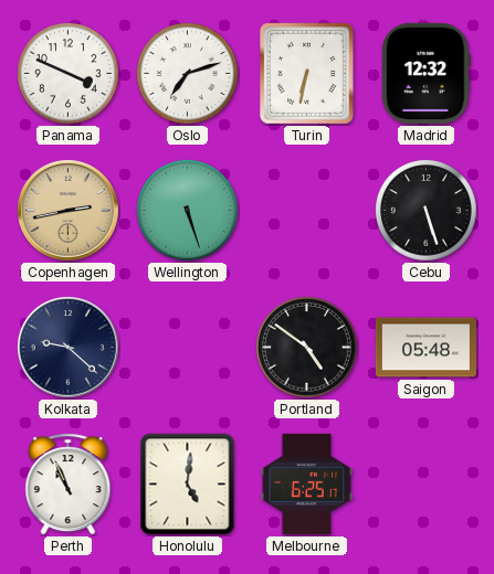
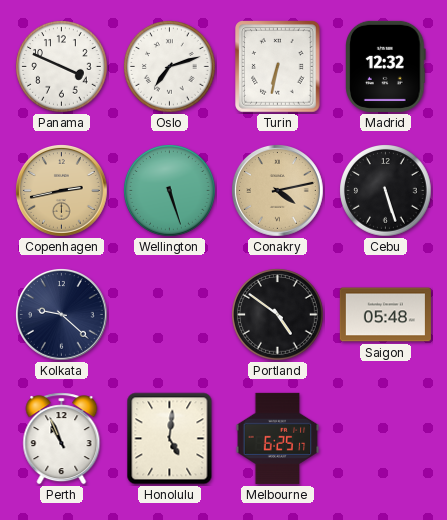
Conakry: none -> 4:13
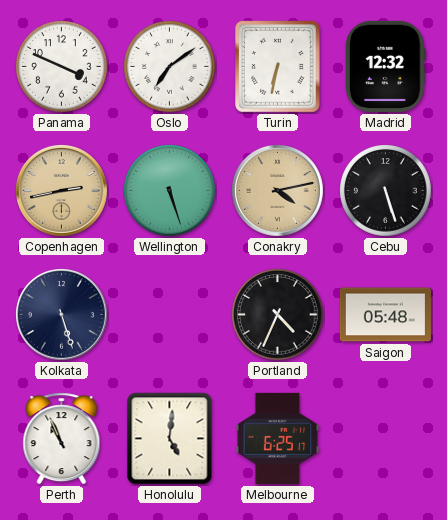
Oslo: 7:12 -> 7:09
Kolkata: 9:22 -> 5:27
Portland: 4:51 -> 4:34
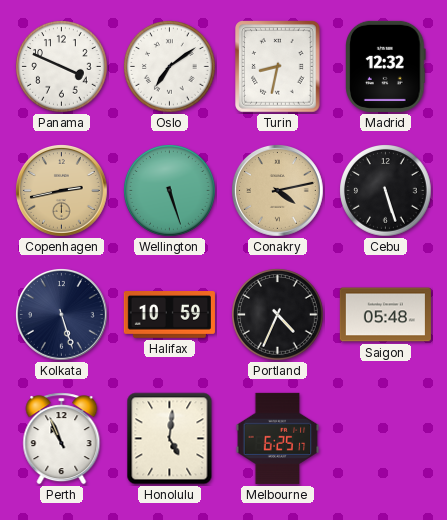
Turin: 6:32 -> 8:32
Halifax: none -> 10:59
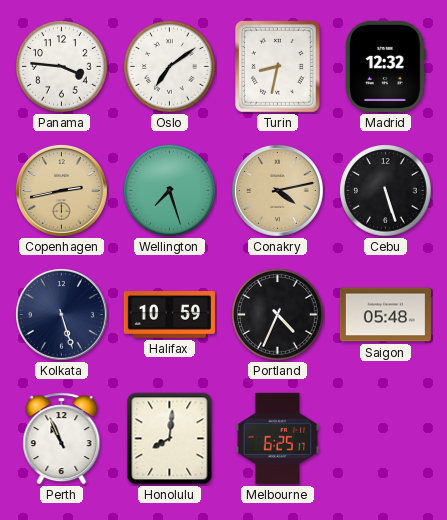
Panama: 3:49 -> 3:46
Wellington: 5:27 -> 7:27
Honolulu: 5:01 -> 8:01
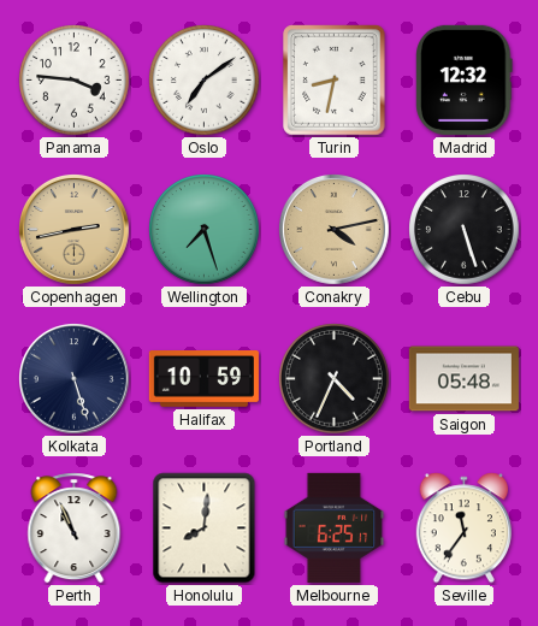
Seville: none -> 11:36
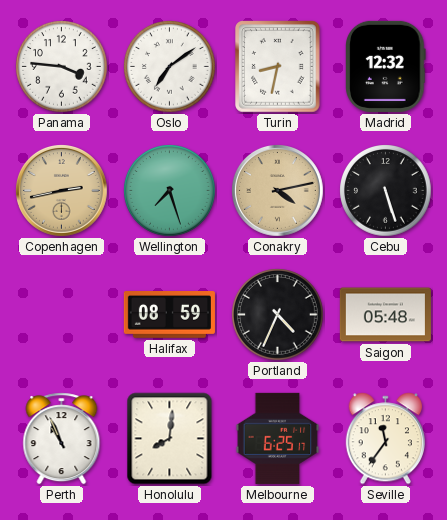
Kolkata: 5:27 -> none
Halifax: 10:59 -> 08:59
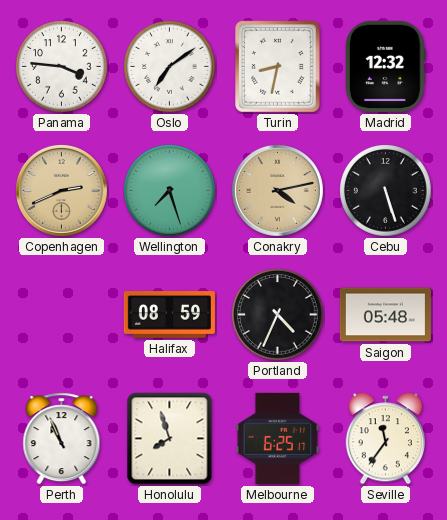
Copenhagen: 2:43 -> 2:41
Honolulu: 8:01 -> 7:57
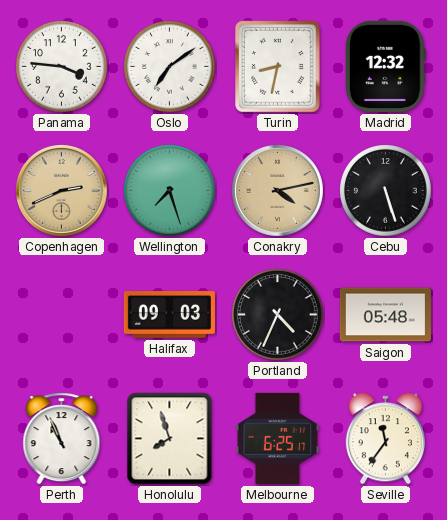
Halifax: 08:59 -> 09:03
